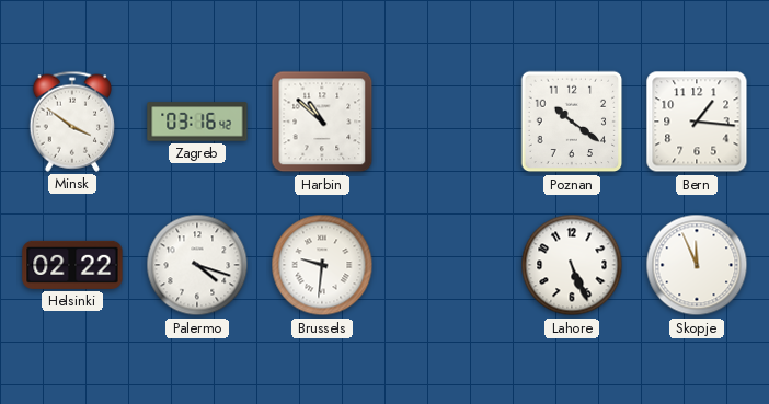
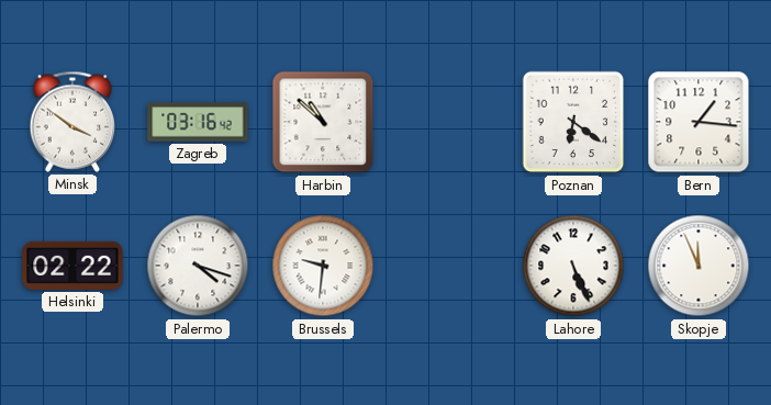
Poznan: 10:21 -> 6:21
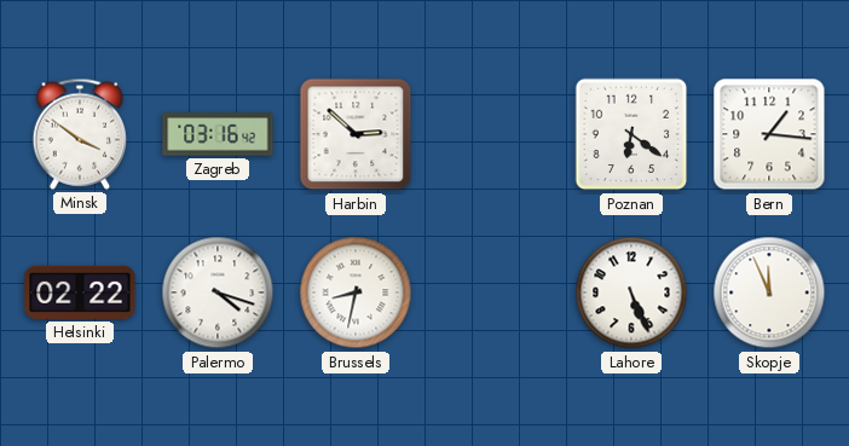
Harbin: 10:52 -> 2:52
Brussels: 9:31 -> 8:32
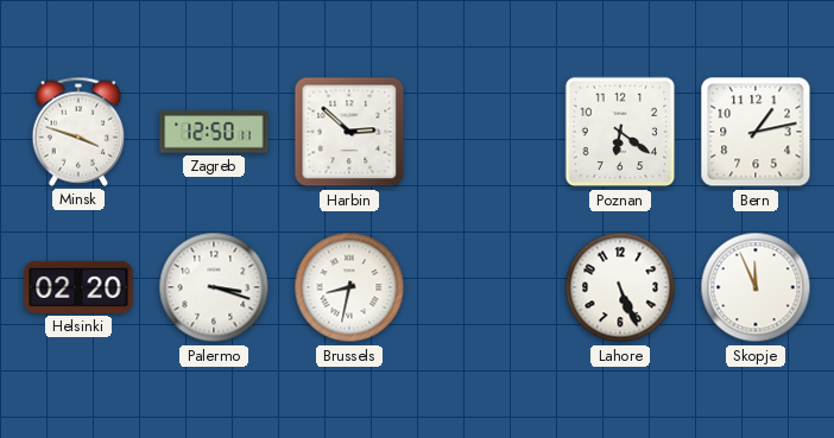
Minsk: 3:51 -> 3:48
Zagreb: 03:16 -> 12:50
Bern: 1:16 -> 1:13
Helsinki: 02:22 -> 02:20
Palermo: 4:18 -> 3:18
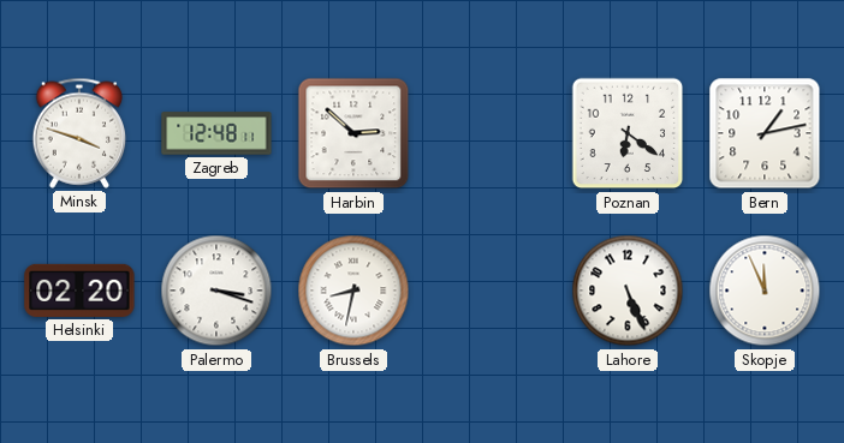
Zagreb: 12:50 -> 12:48
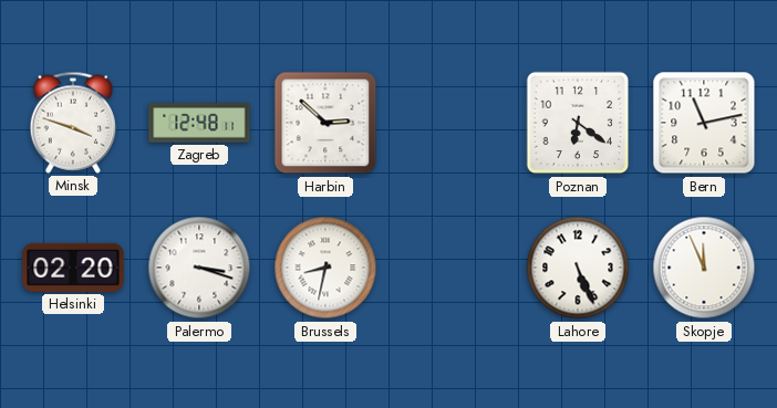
Bern: 1:13 -> 11:13
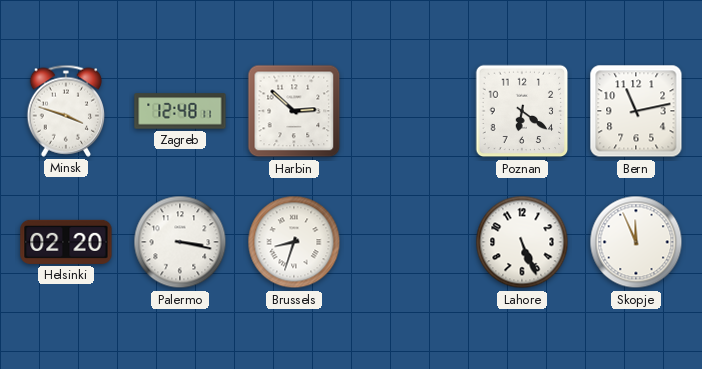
Palermo: 3:18 -> 3:17
Brussels: 8:32 -> 8:33
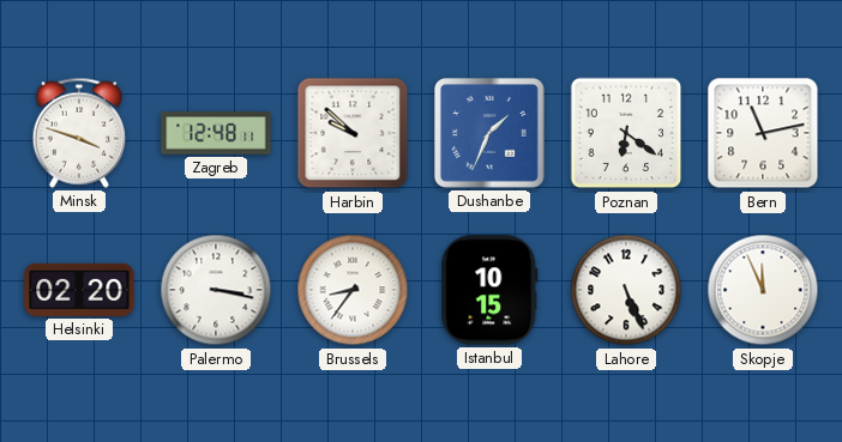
Harbin: 2:52 -> 9:52
Dushanbe: none -> 1:34
Brussels: 8:33 -> 8:36
Istanbul: none -> 10:15
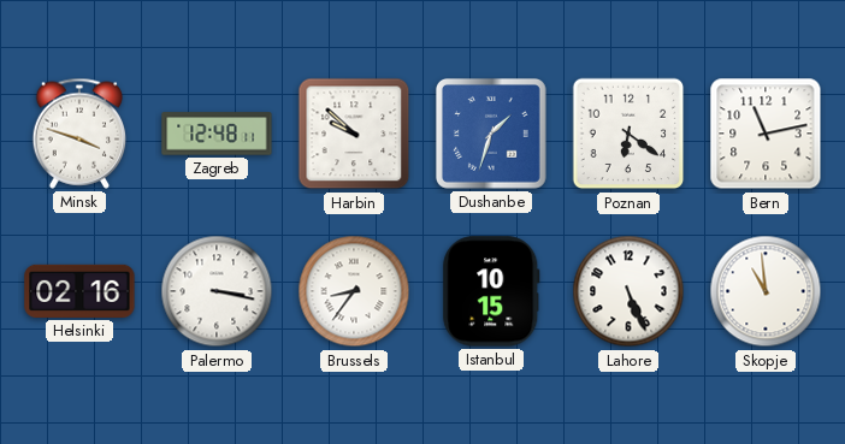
Dushanbe: 1:34 -> 1:33
Helsinki: 02:20 -> 02:16
Skopje: 11:56 -> 10:59
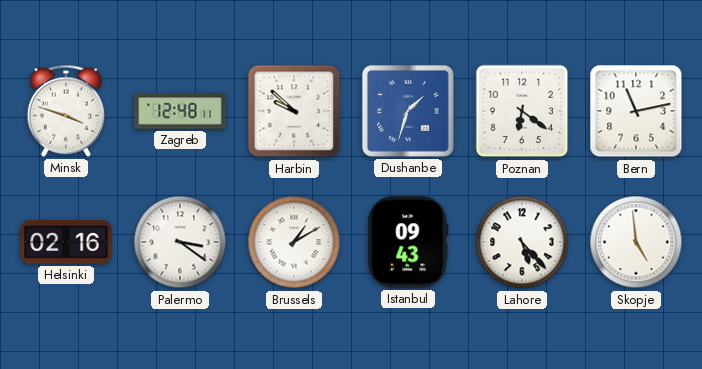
Palermo: 3:17 -> 3:21
Brussels: 8:36 -> 1:10
Istanbul: 10:15 -> 09:43
Lahore: 5:26 -> 5:23
Skopje: 10:59 -> 4:59
